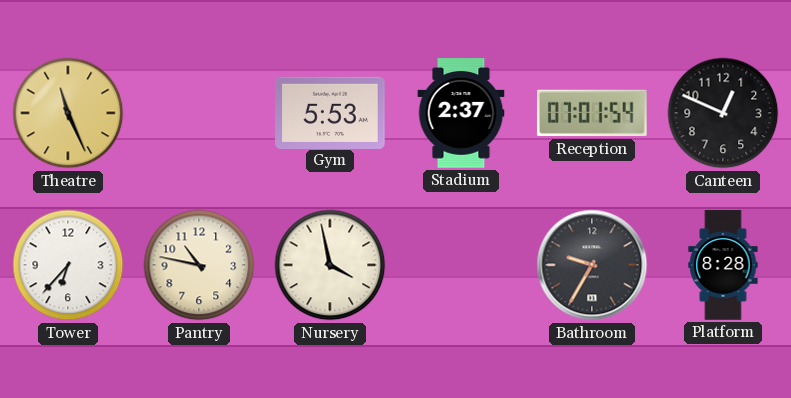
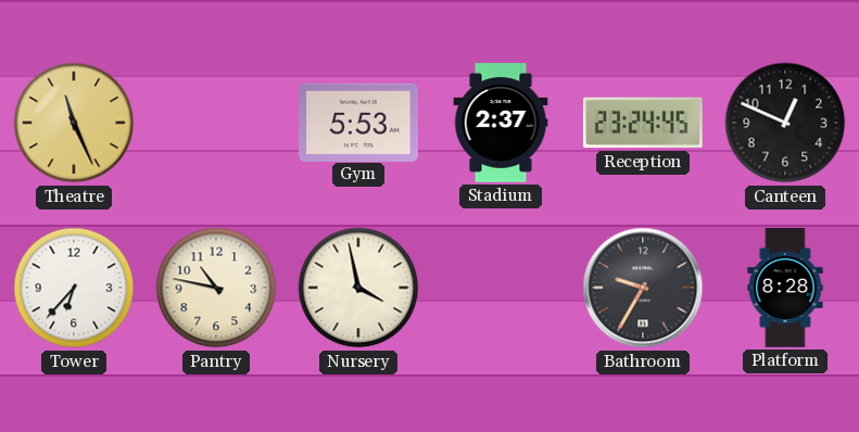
Reception: 07:01 -> 23:24
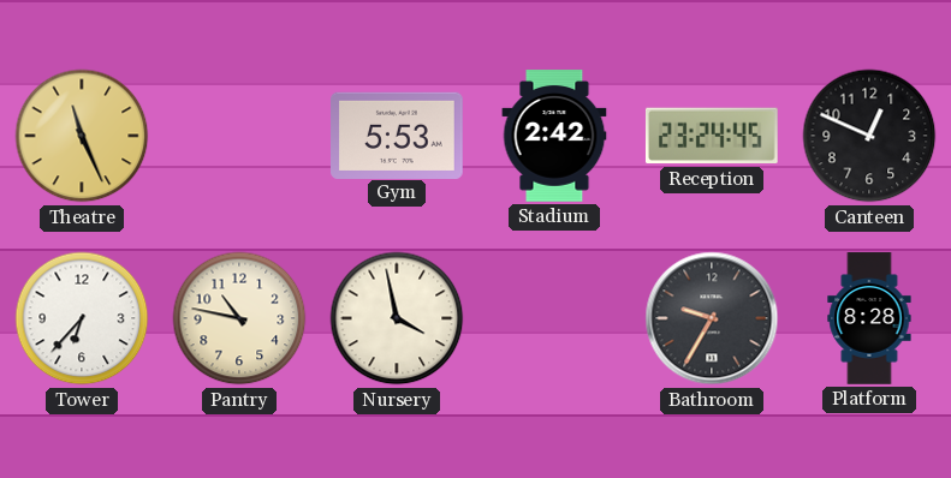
Stadium: 2:37 -> 2:42
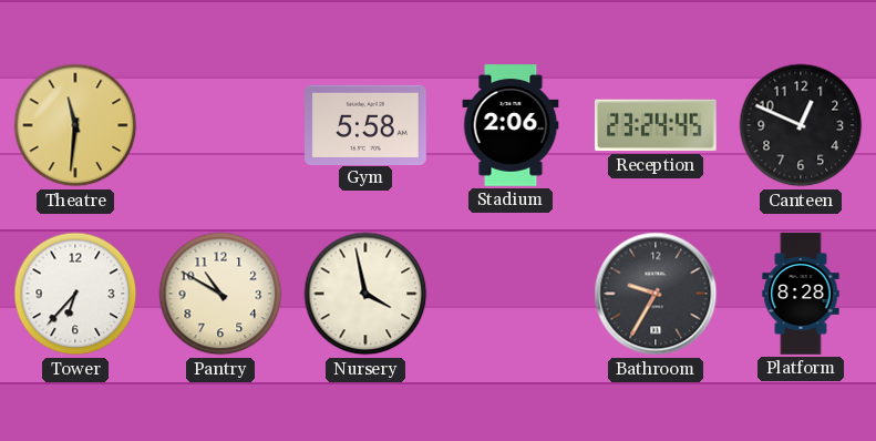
Theatre: 11:26 -> 11:31
Gym: 5:53 -> 5:58
Stadium: 2:42 -> 2:06
Pantry: 10:47 -> 10:50
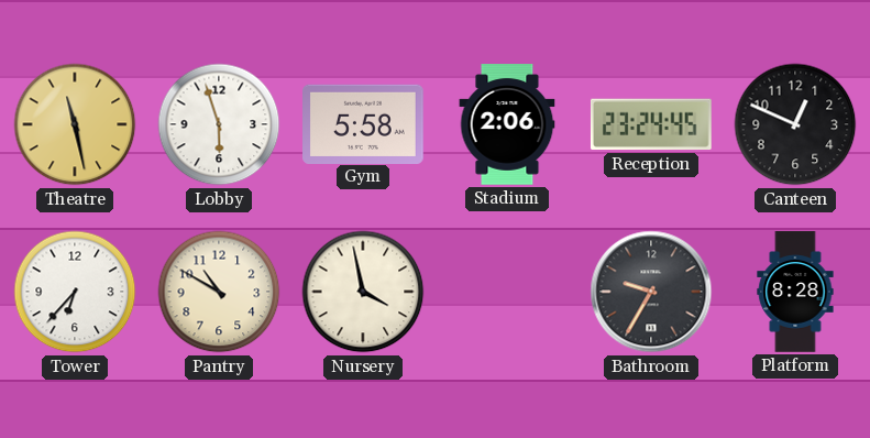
Theatre: 11:31 -> 11:28
Lobby: none -> 5:57
